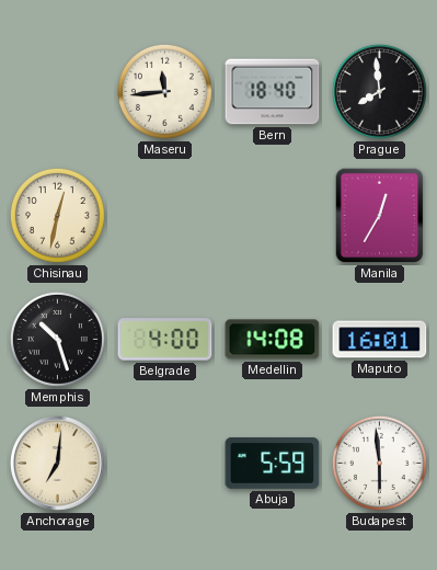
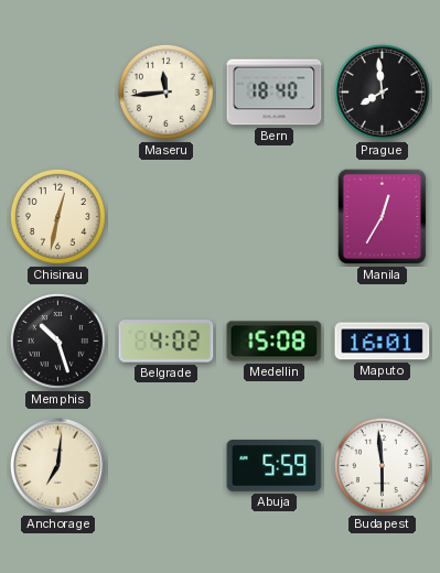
Belgrade: 4:00 -> 4:02
Medellin: 14:08 -> 15:08
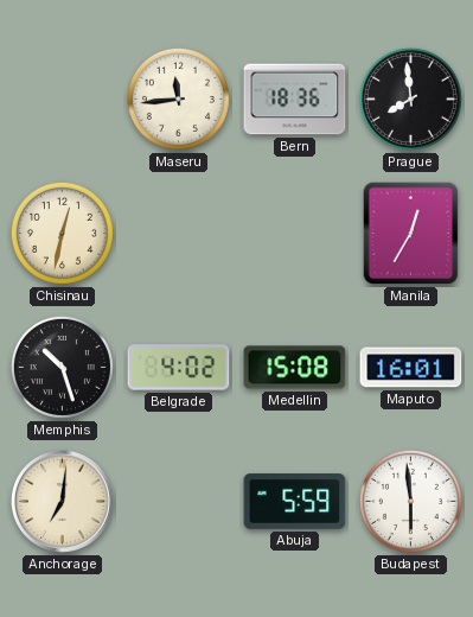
Bern: 18:40 -> 18:36
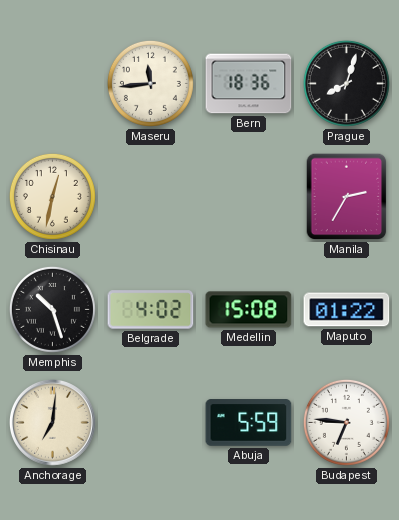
Prague: 7:59 -> 8:03
Manila: 12:35 -> 2:35
Maputo: 16:01 -> 01:22
Budapest: 5:59 -> 6:46
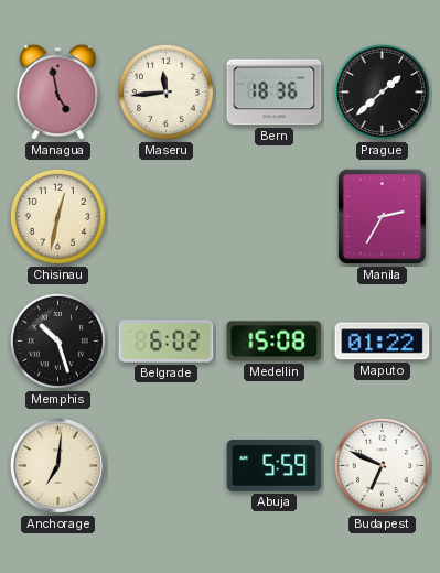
Managua: none -> 4:58
Prague: 8:03 -> 1:38
Belgrade: 4:02 -> 6:02
Budapest: 6:46 -> 6:49
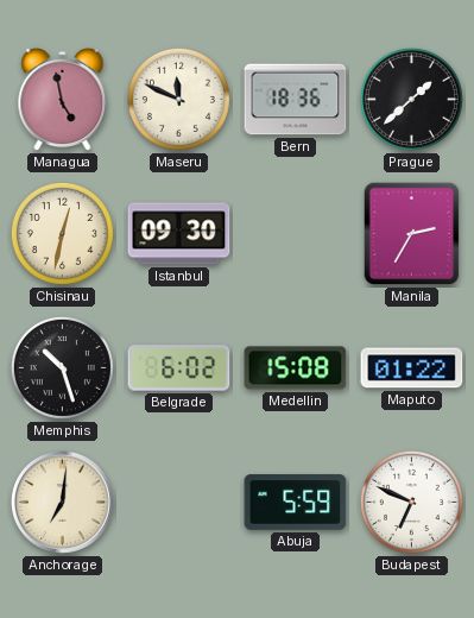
Maseru: 11:44 -> 11:49
Istanbul: none -> 09:30
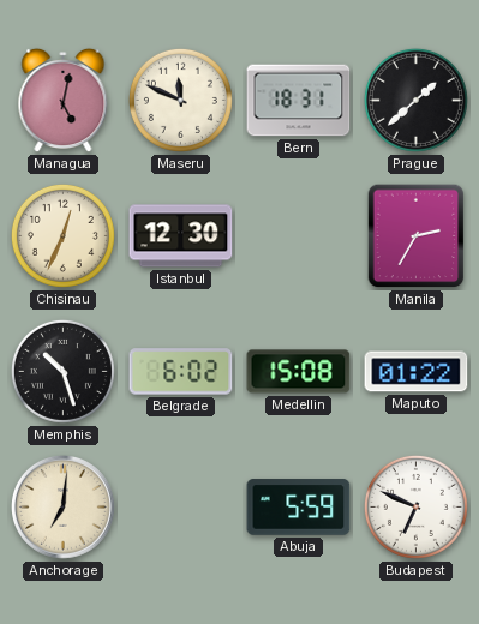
Managua: 4:58 -> 5:02
Bern: 18:36 -> 18:31
Chisinau: 12:32 -> 12:34
Istanbul: 09:30 -> 12:30
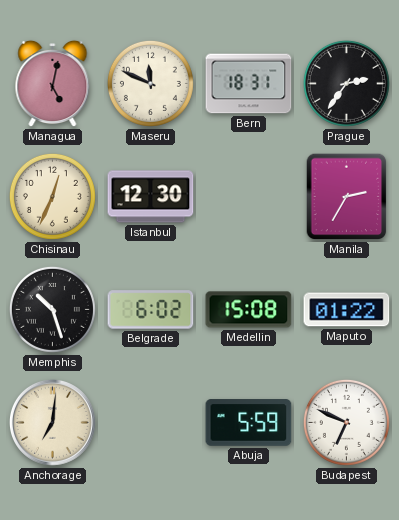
Prague: 1:38 -> 2:36
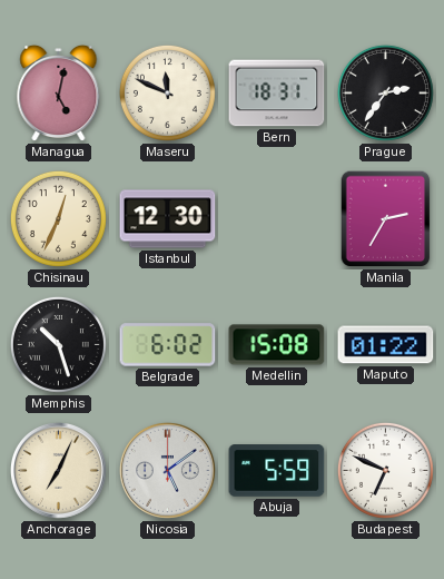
Anchorage: 7:01 -> 7:04
Nicosia: none -> 5:09
